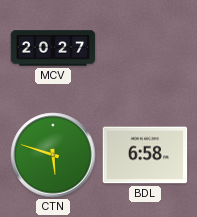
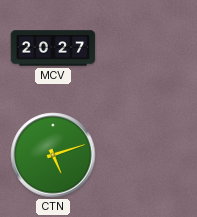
CTN: 5:48 -> 5:12
BDL: 6:58 -> none
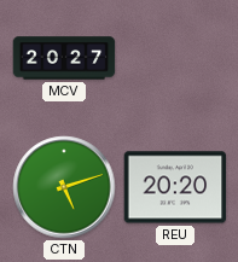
REU: none -> 20:20
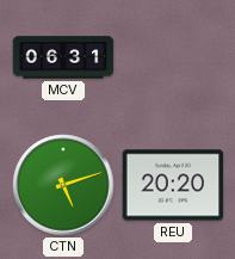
MCV: 20:27 -> 06:31
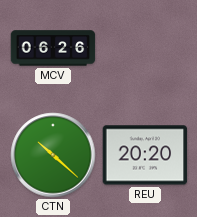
MCV: 06:31 -> 06:26
CTN: 5:12 -> 10:22
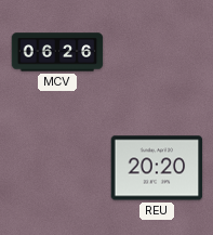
CTN: 10:22 -> none
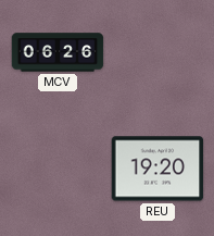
REU: 20:20 -> 19:20
